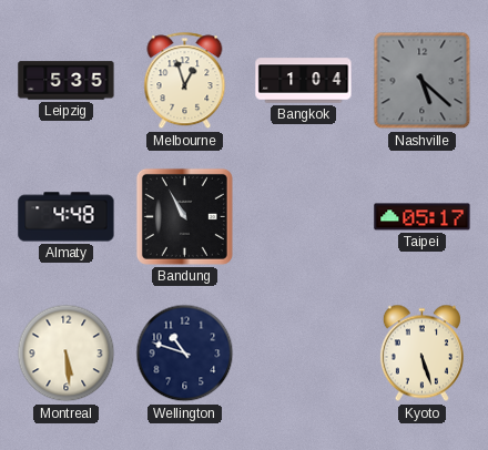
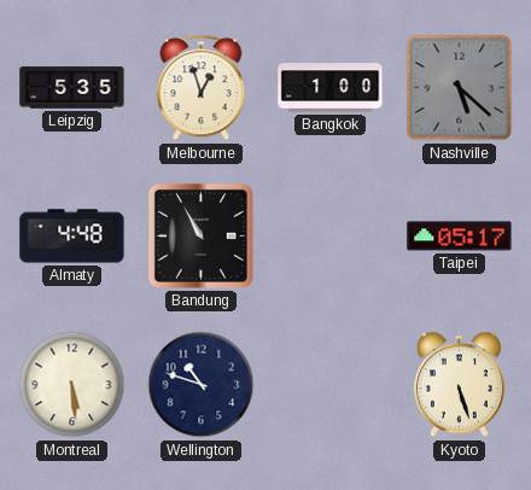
Bangkok: 1:04 -> 1:00
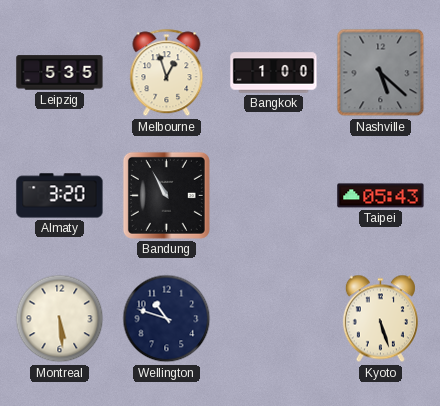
Almaty: 4:48 -> 3:20
Taipei: 05:17 -> 05:43
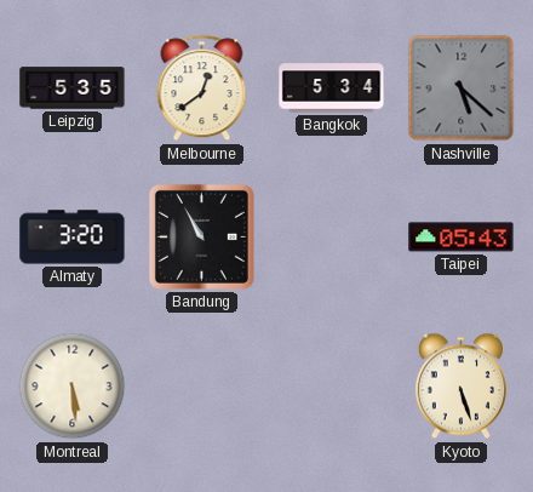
Melbourne: 12:57 -> 12:39
Bangkok: 1:00 -> 5:34
Wellington: 10:48 -> none
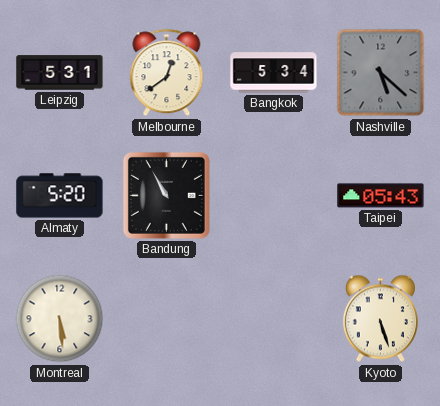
Leipzig: 5:35 -> 5:31
Almaty: 3:20 -> 5:20
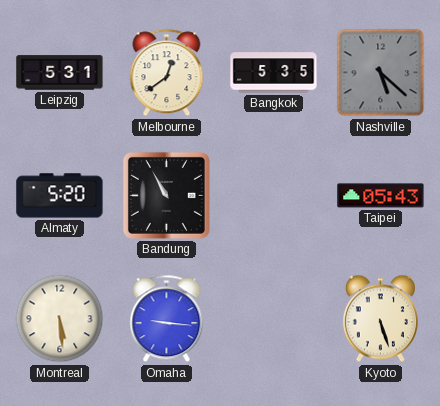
Bangkok: 5:34 -> 5:35
Omaha: none -> 9:16
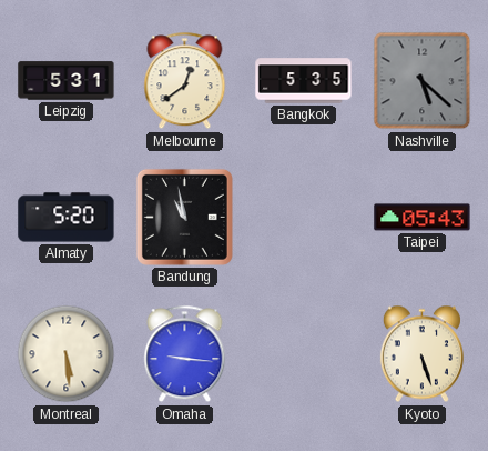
Bandung: 10:55 -> 10:58
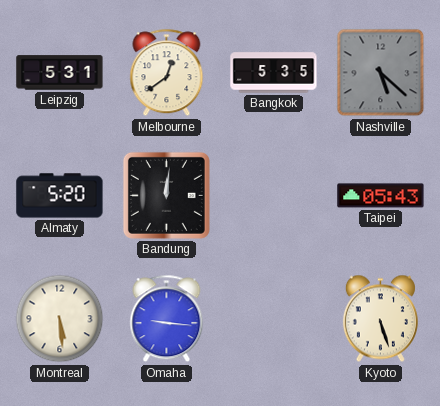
Bandung: 10:58 -> 12:01
